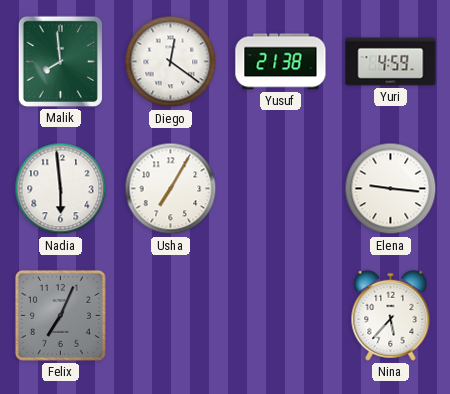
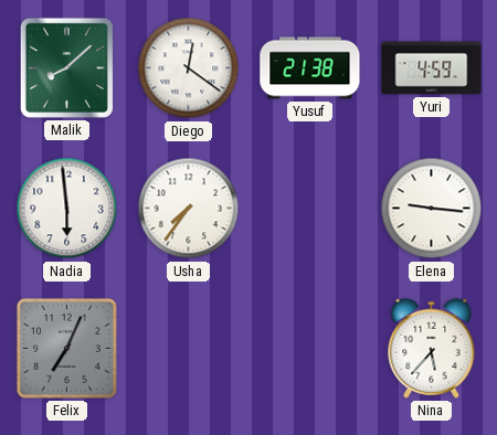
Malik: 7:59 -> 8:08
Usha: 7:05 -> 7:36
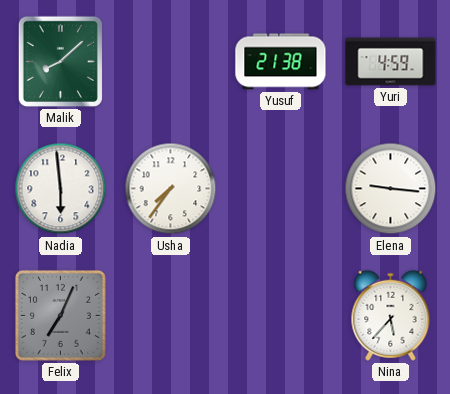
Diego: 12:21 -> none
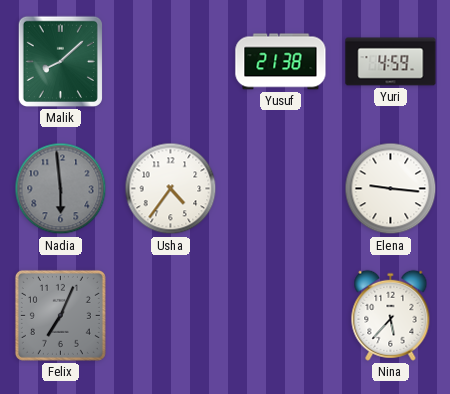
Nadia dial: white -> grey
Usha: 7:36 -> 4:36
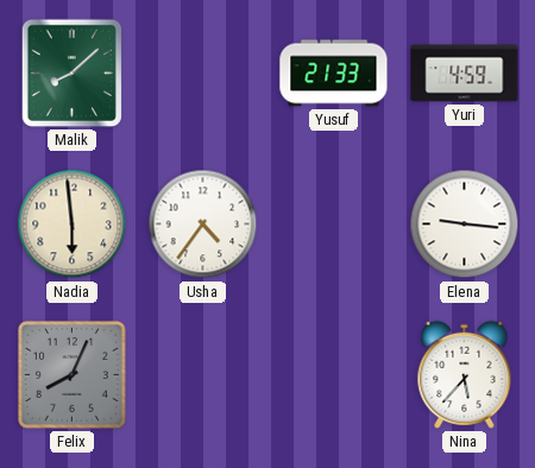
Yusuf: 21:38 -> 21:33
Nadia dial: grey -> cream
Felix: 7:04 -> 8:04
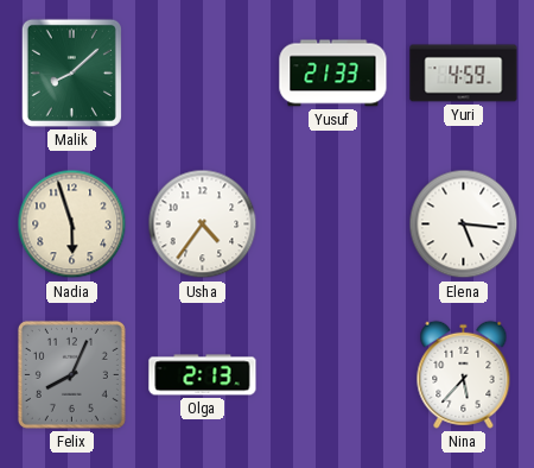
Nadia: 5:59 -> 5:57
Elena: 9:16 -> 5:16
Olga: none -> 2:13
